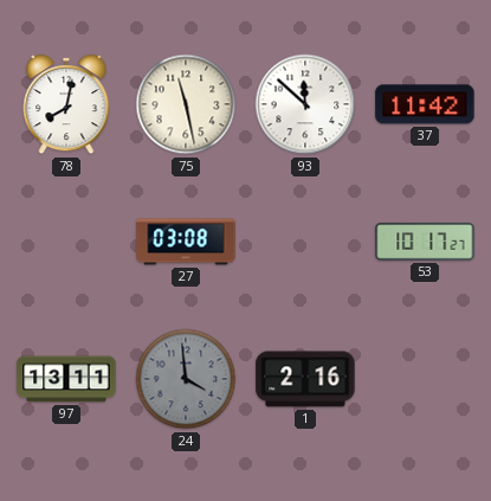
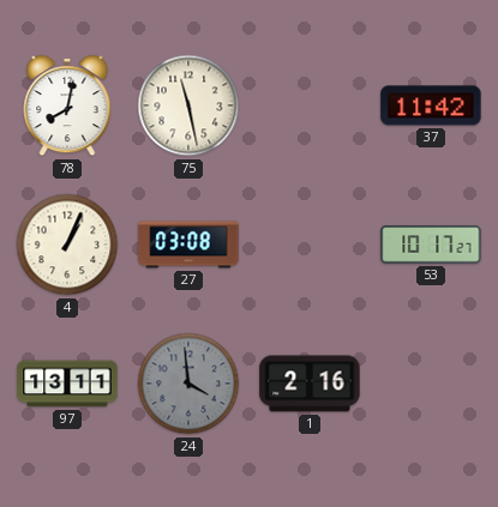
93: 11:52 -> none
4: none -> 1:04
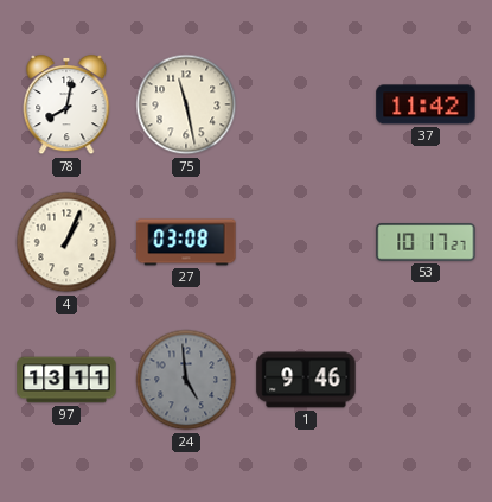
24: 3:59 -> 4:59
1: 2:16 -> 9:46
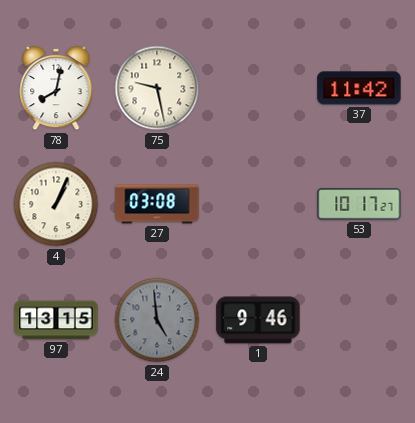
75: 11:28 -> 9:28
97: 13:11 -> 13:15
